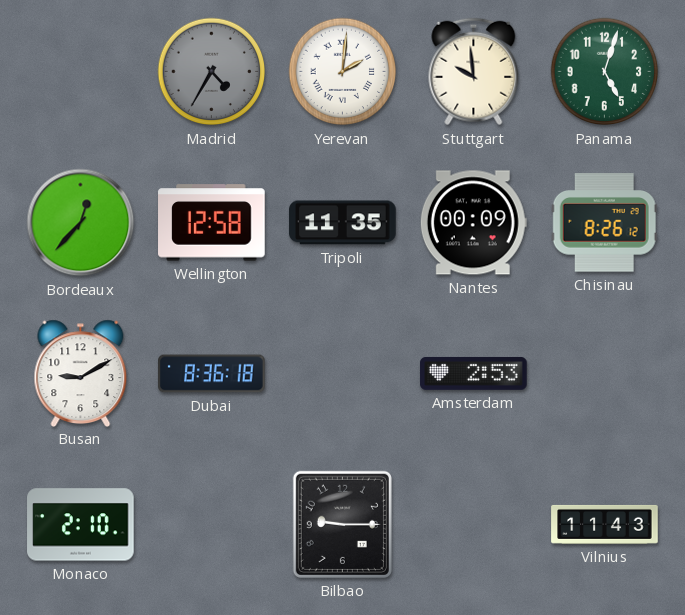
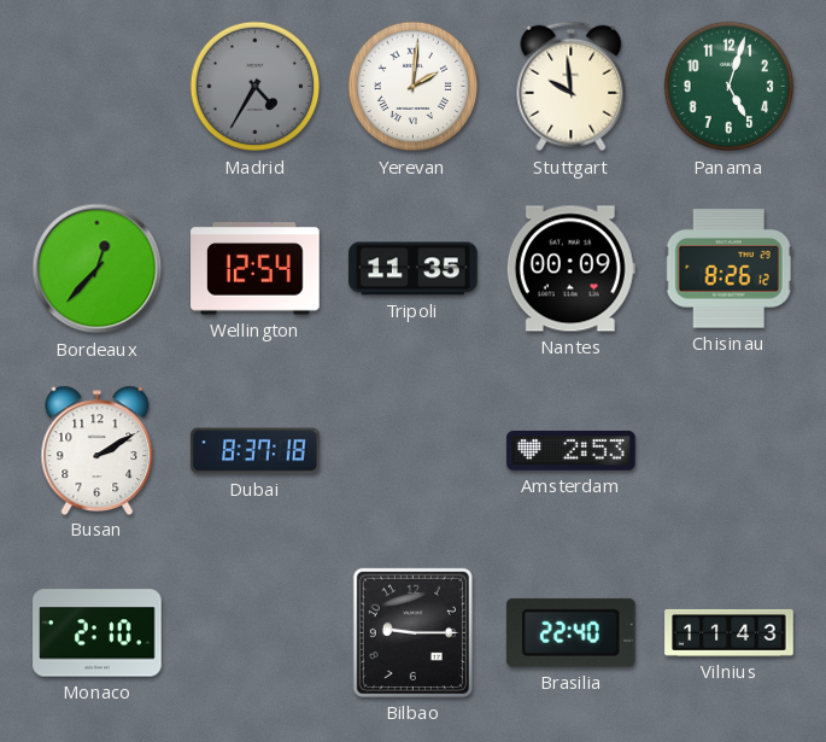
Wellington: 12:58 -> 12:54
Busan: 9:10 -> 2:10
Dubai: 8:36 -> 8:37
Brasilia: none -> 22:40
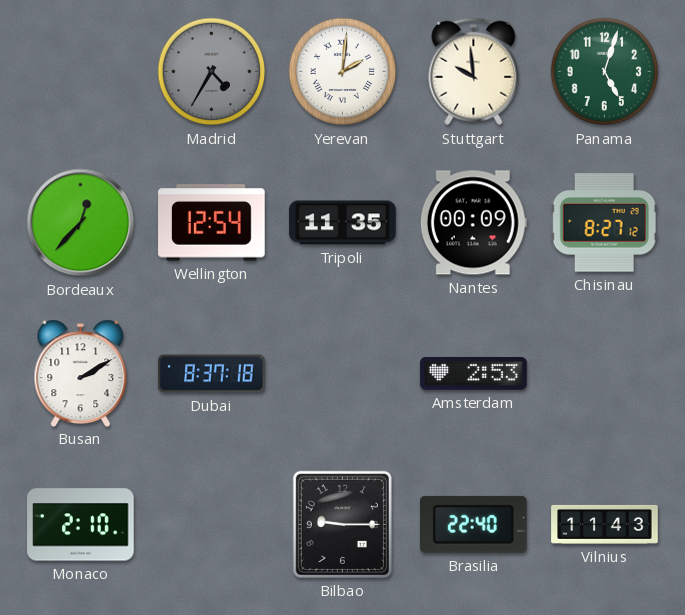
Chisinau: 8:26 -> 8:27
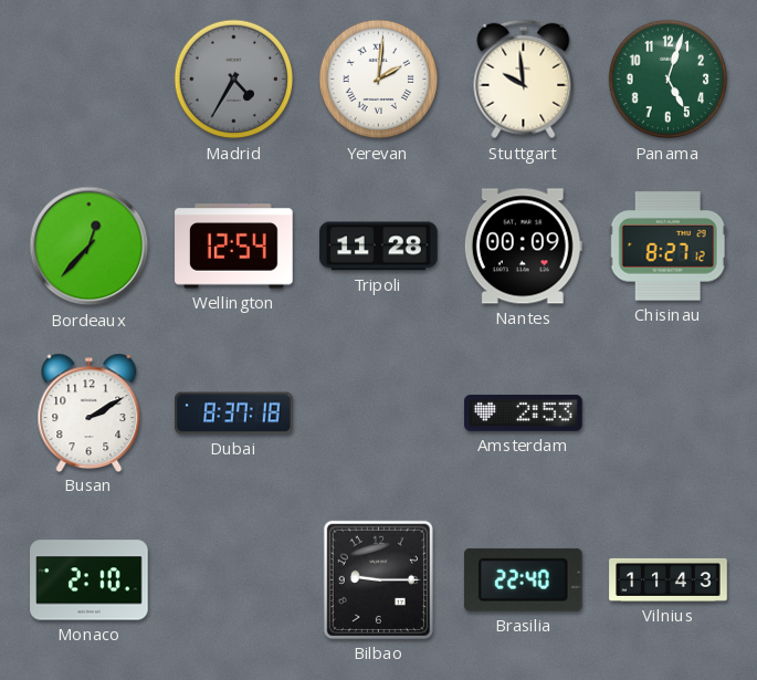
Tripoli: 11:35 -> 11:28
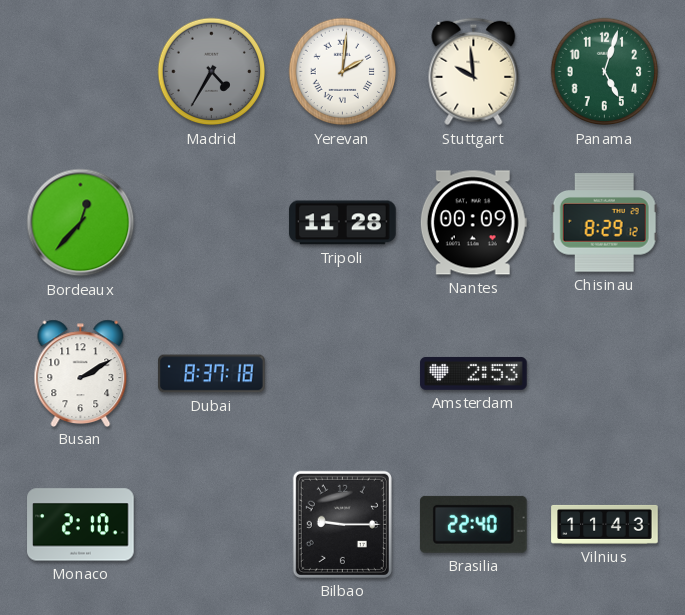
Wellington: 12:54 -> none
Chisinau: 8:27 -> 8:29
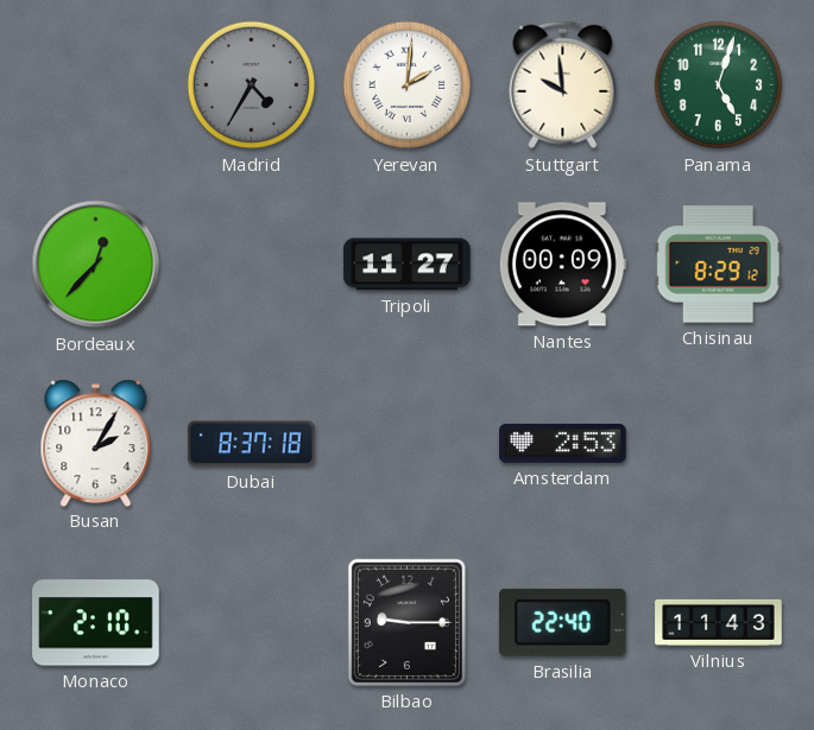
Tripoli: 11:28 -> 11:27
Busan: 2:10 -> 2:05
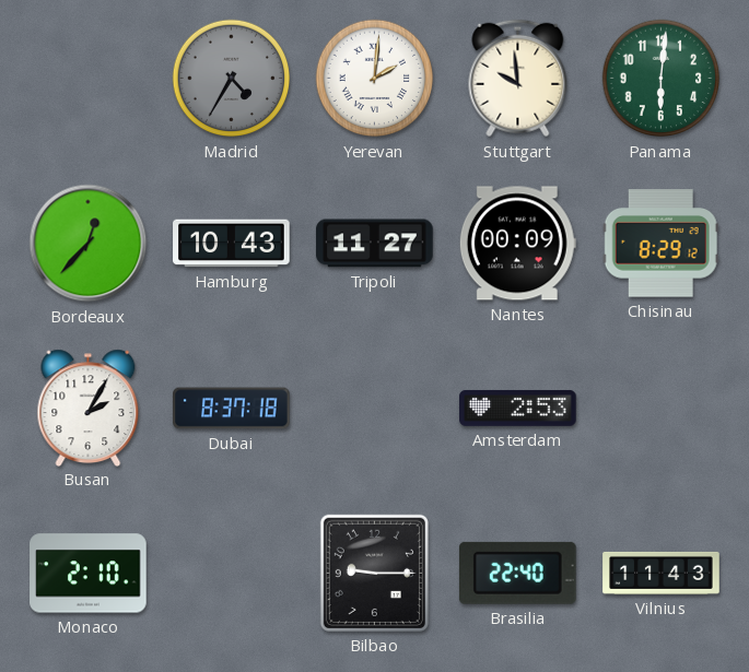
Panama: 5:03 -> 6:01
Hamburg: none -> 10:43
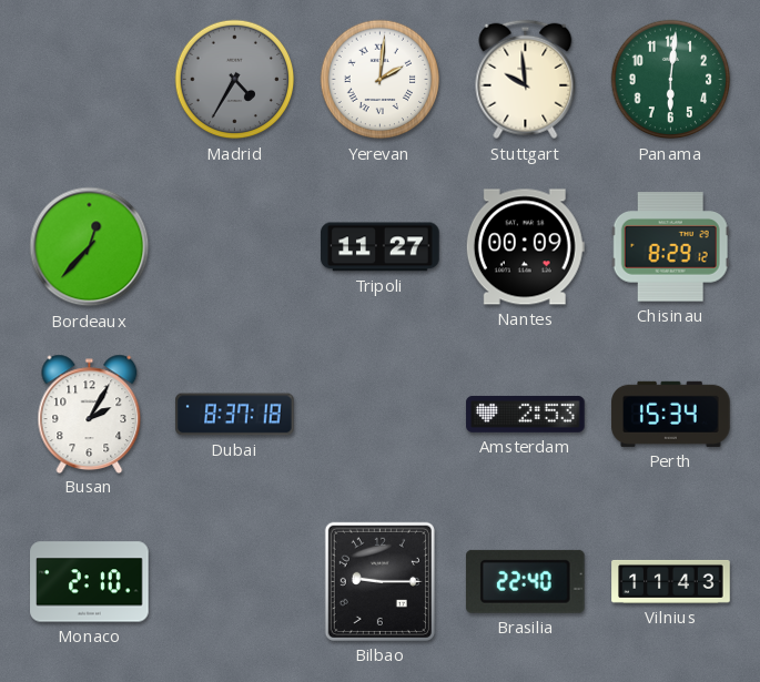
Hamburg: 10:43 -> none
Perth: none -> 15:34
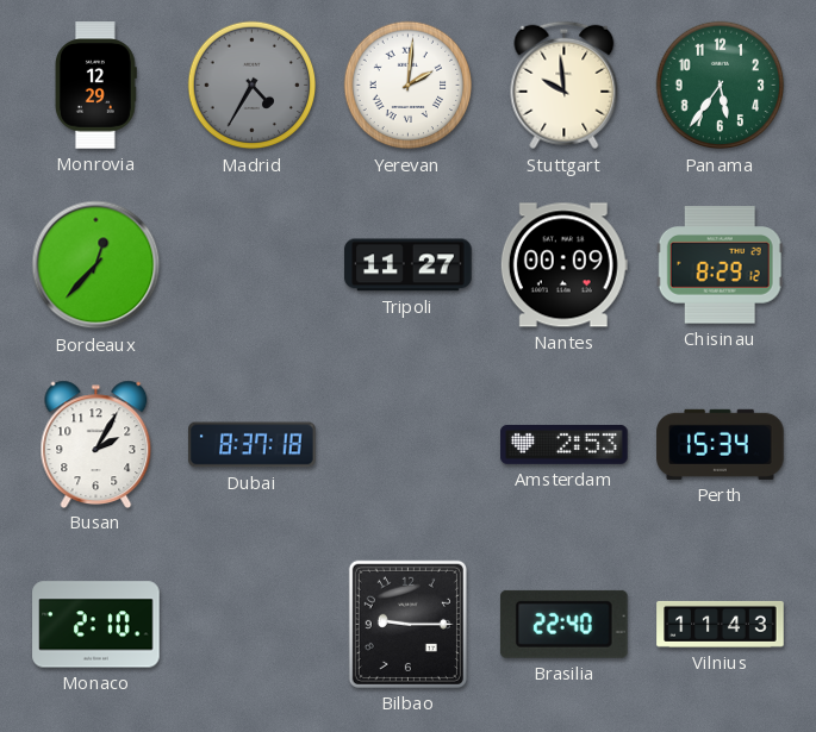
Monrovia: none -> 12:29
Panama: 6:01 -> 5:36
